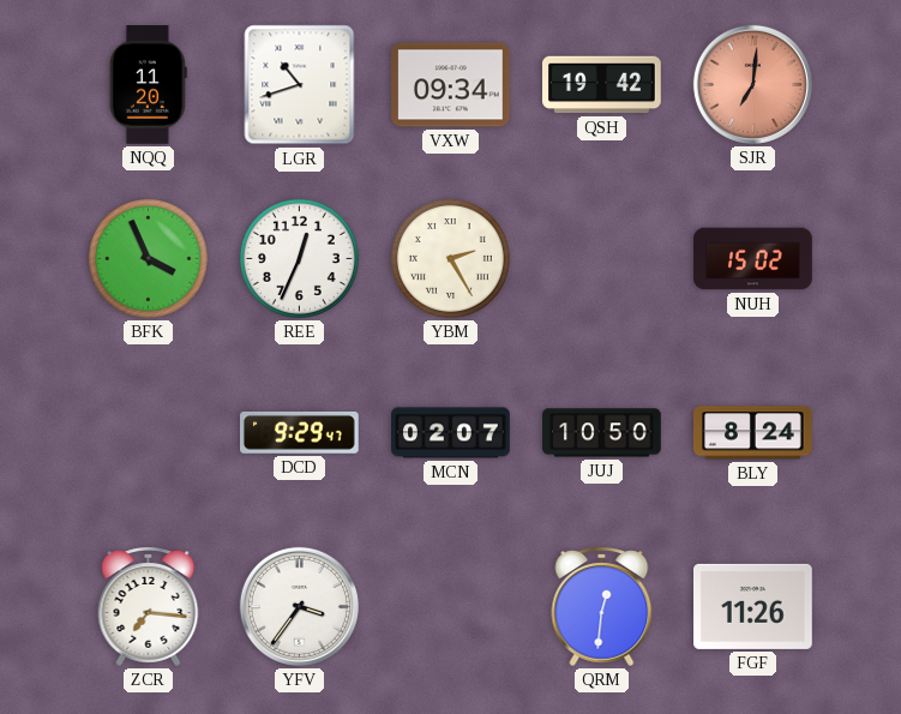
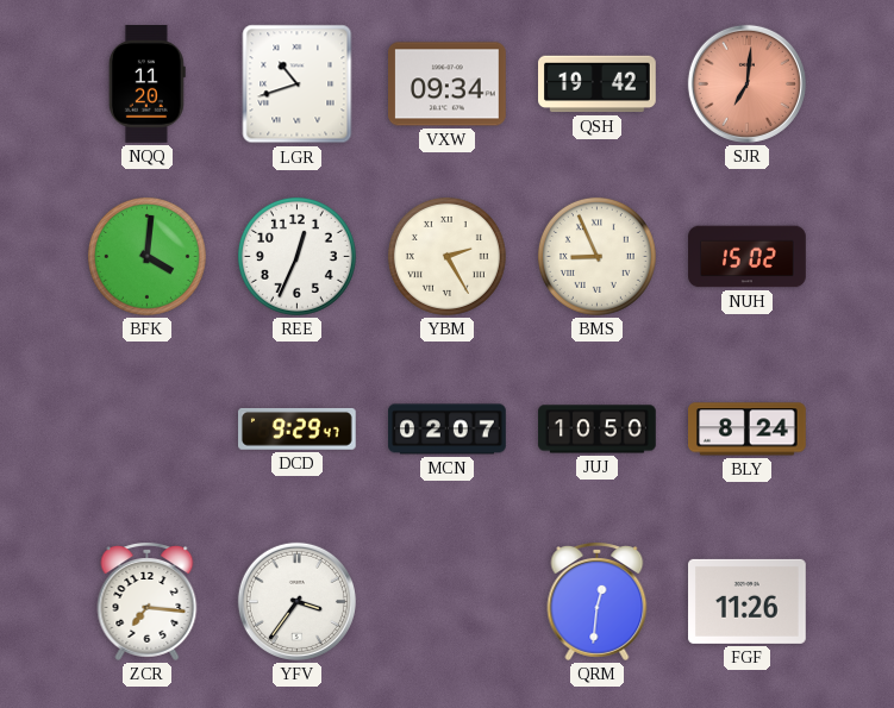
BFK: 3:56 -> 4:01
BMS: none -> 8:56
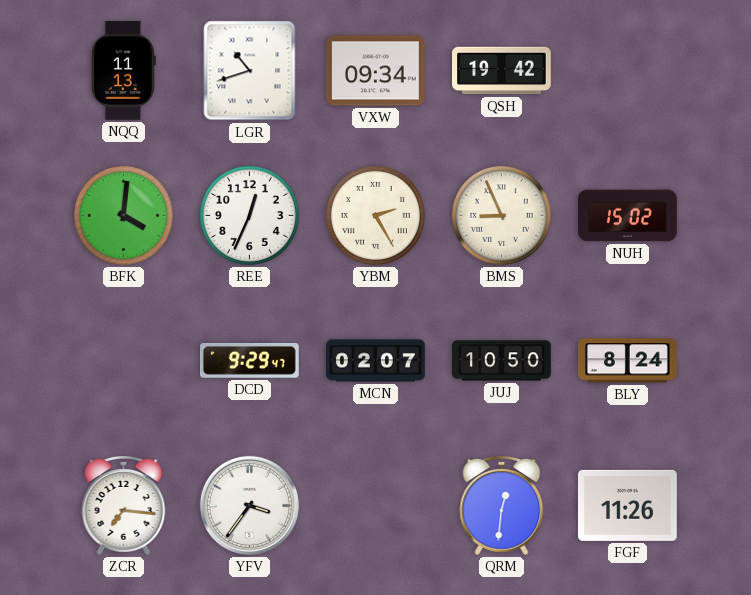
NQQ: 11:20 -> 11:13
SJR: 7:01 -> none
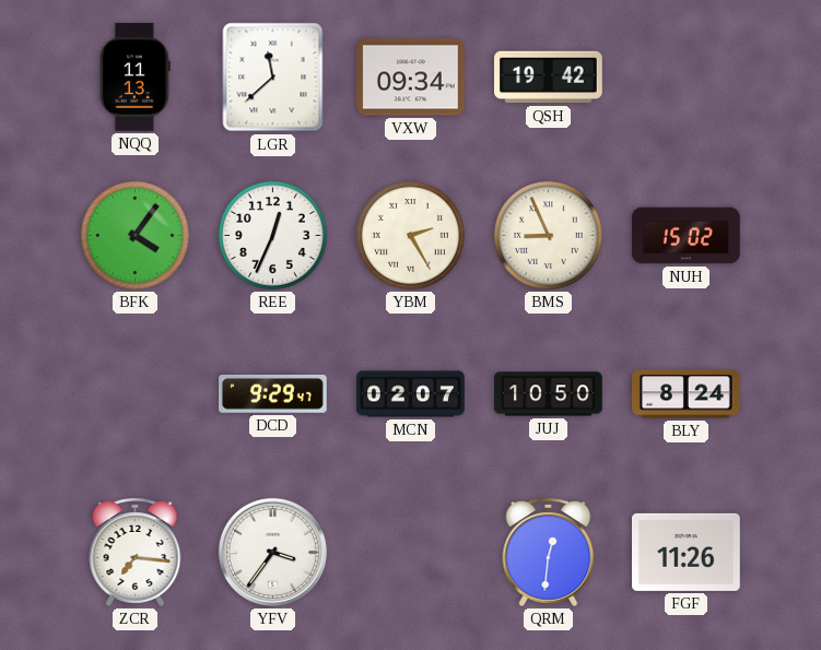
LGR: 10:42 -> 11:38
BFK: 4:01 -> 4:06
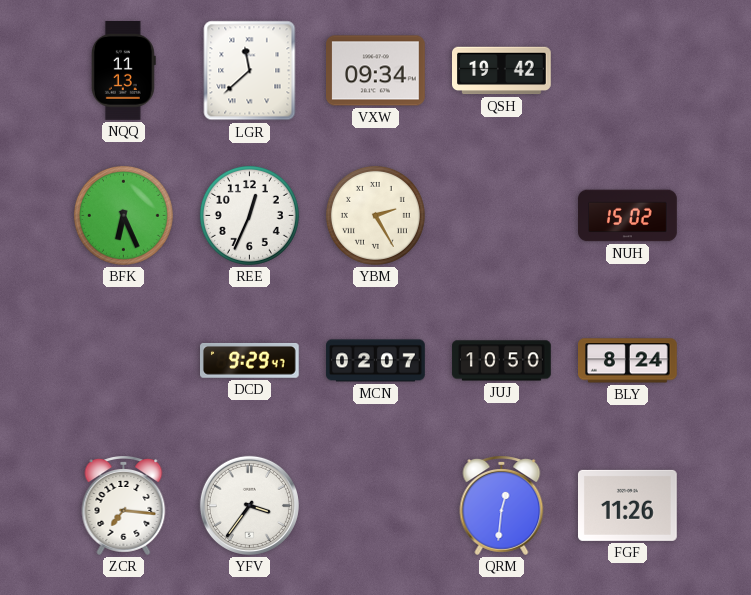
BFK: 4:06 -> 6:26
BMS: 8:56 -> none
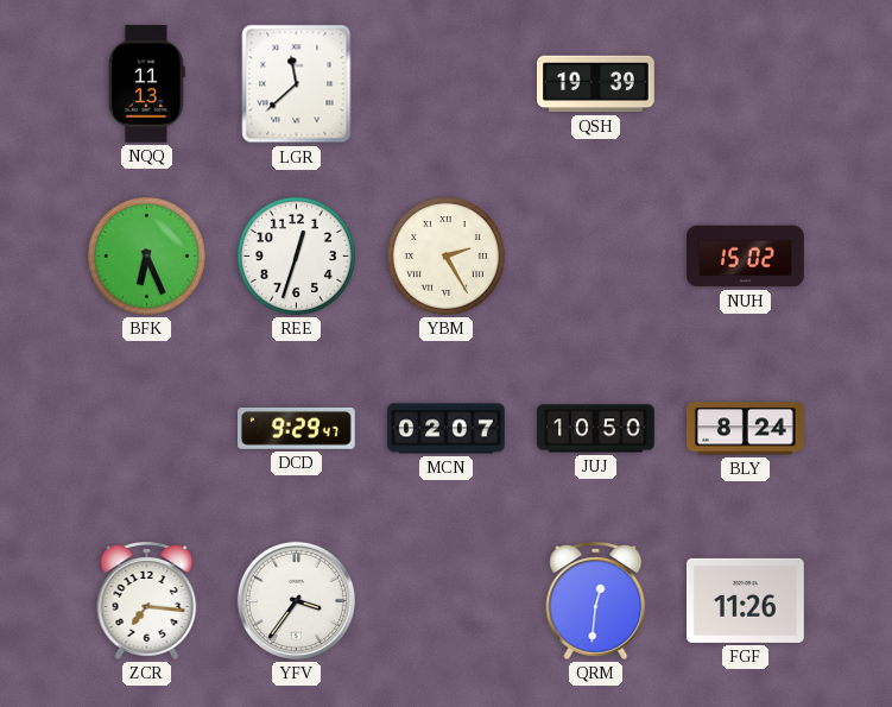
VXW: 09:34 -> none
QSH: 19:42 -> 19:39
REE: 12:34 -> 12:33
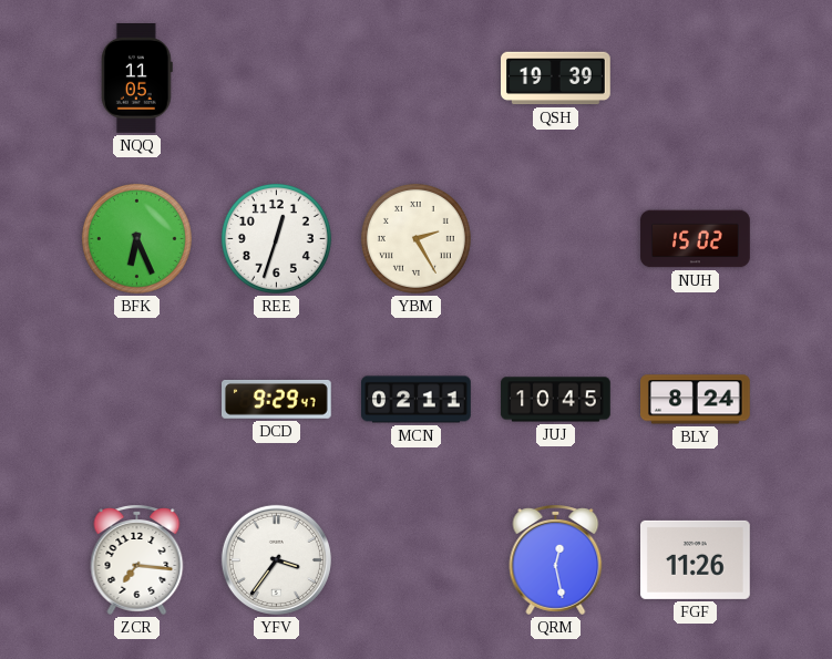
NQQ: 11:13 -> 11:05
LGR: 11:38 -> none
MCN: 02:07 -> 02:11
JUJ: 10:50 -> 10:45
QRM: 12:31 -> 12:28
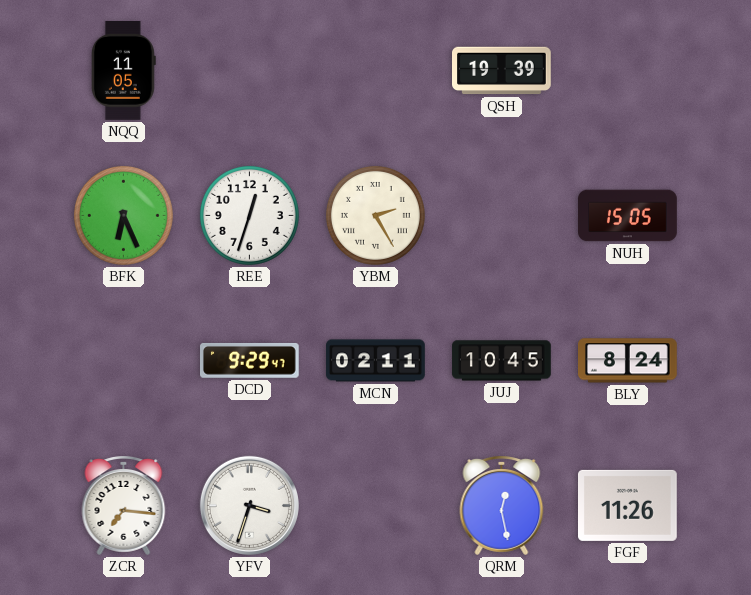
NUH: 15:02 -> 15:05
YFV: 3:36 -> 3:33
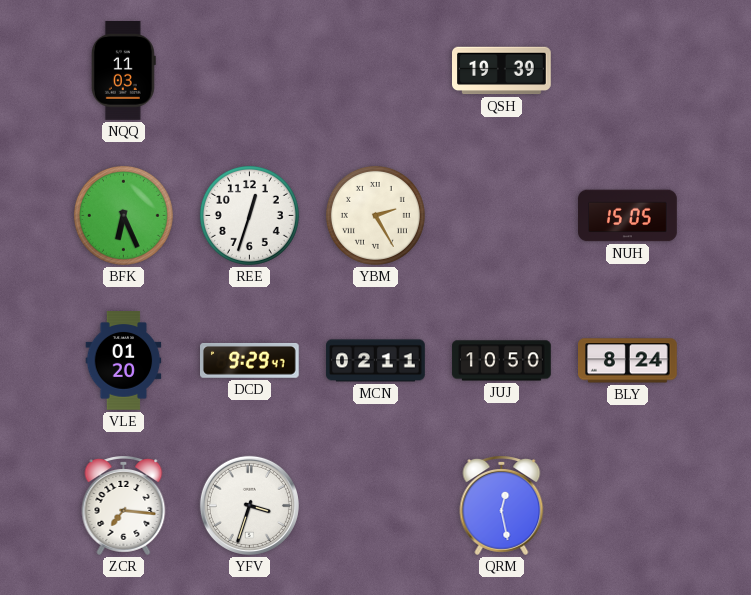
NQQ: 11:05 -> 11:03
VLE: none -> 01:20
JUJ: 10:45 -> 10:50
FGF: 11:26 -> none
